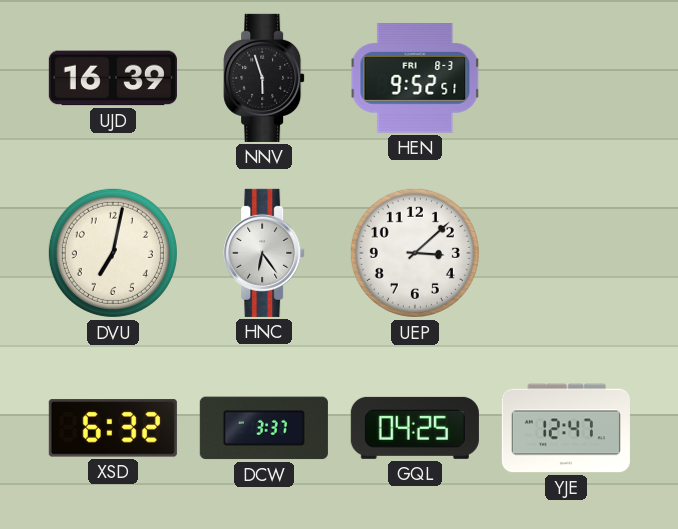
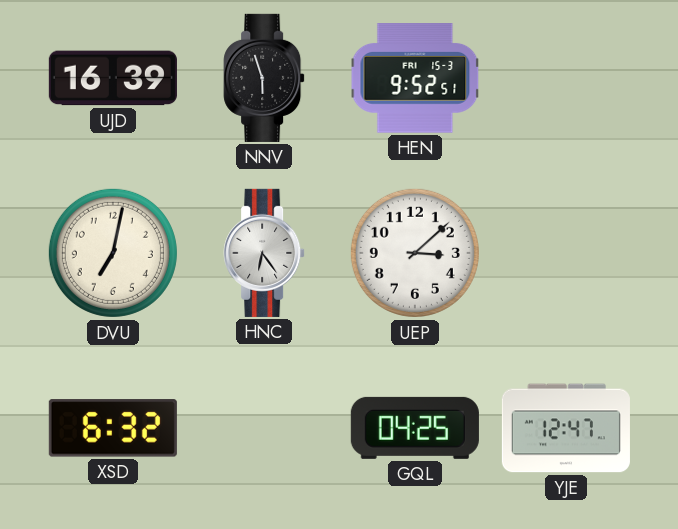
HEN date: FRI 8-3 -> FRI 15-3
DCW: 3:37 -> none
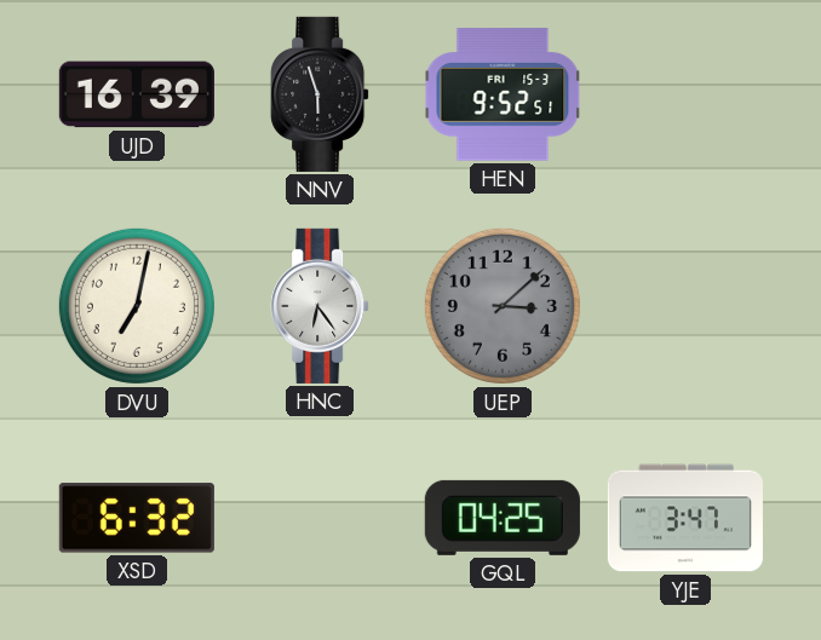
UEP dial: white -> grey
YJE: 12:47 -> 3:47
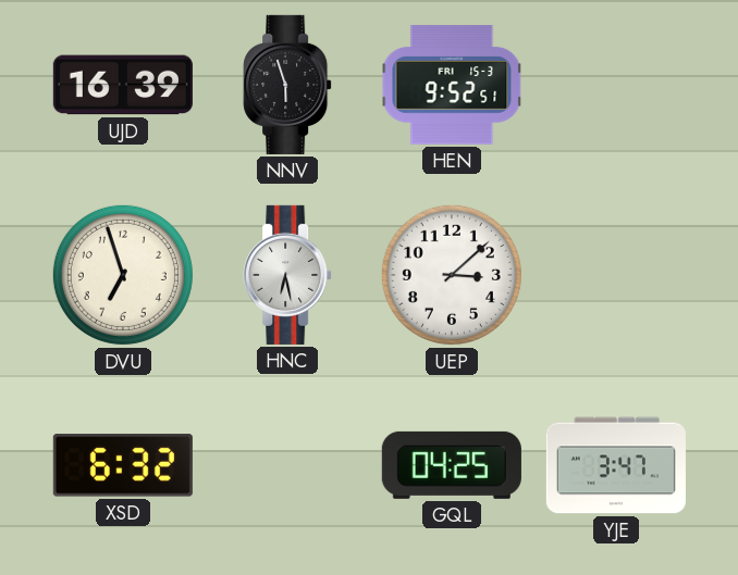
DVU: 7:02 -> 6:57
HNC: 6:24 -> 6:28
UEP dial: grey -> white
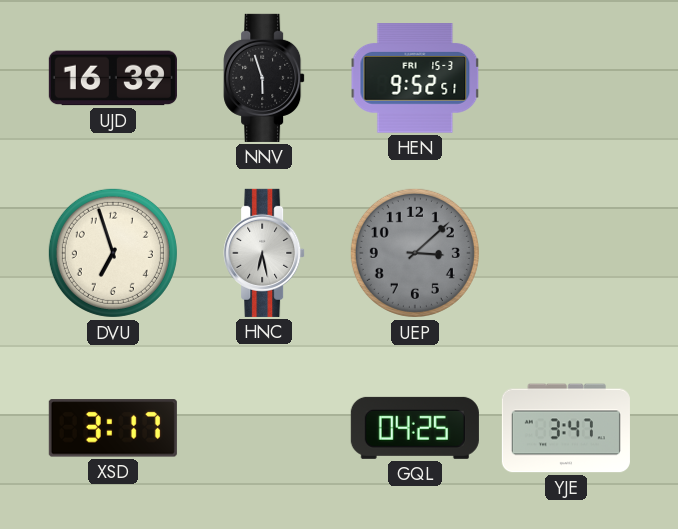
UEP dial: white -> grey
XSD: 6:32 -> 3:17
